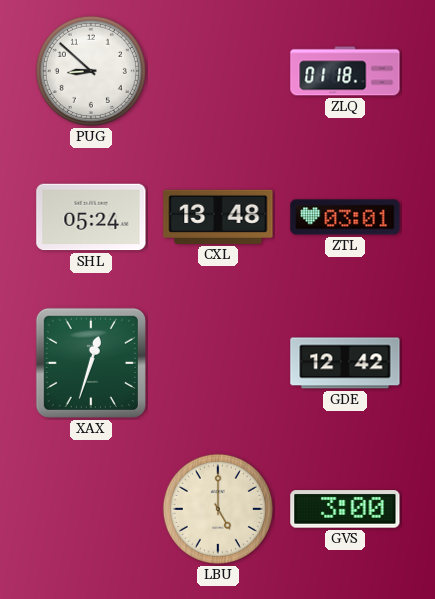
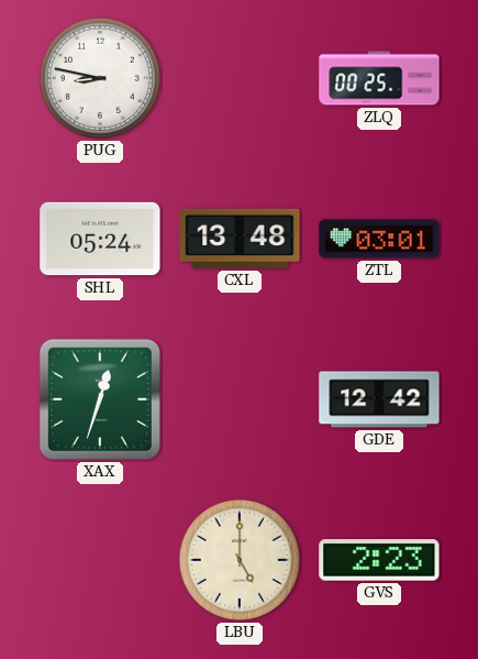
PUG: 8:52 -> 8:47
ZLQ: 01:18 -> 00:25
GVS: 3:00 -> 2:23
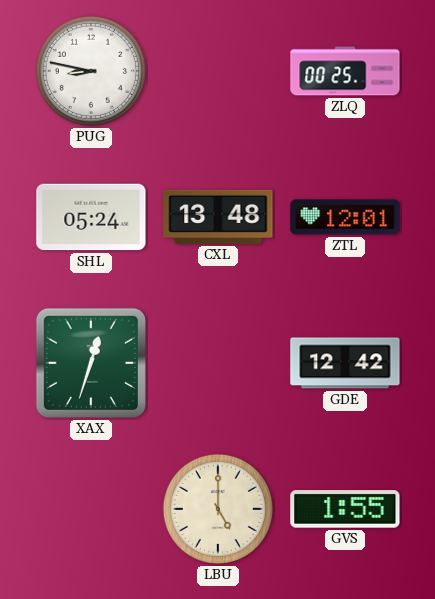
ZTL: 03:01 -> 12:01
GVS: 2:23 -> 1:55
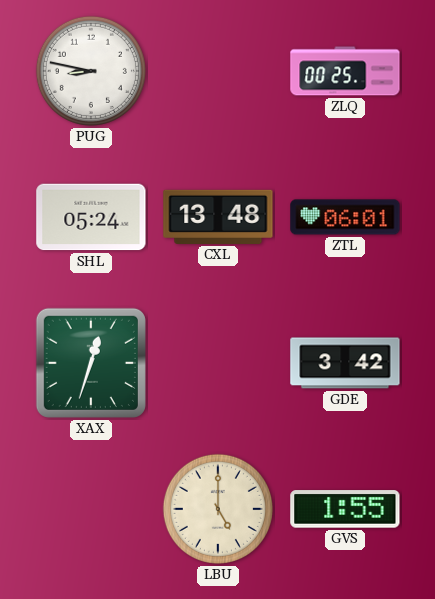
ZTL: 12:01 -> 06:01
GDE: 12:42 -> 3:42
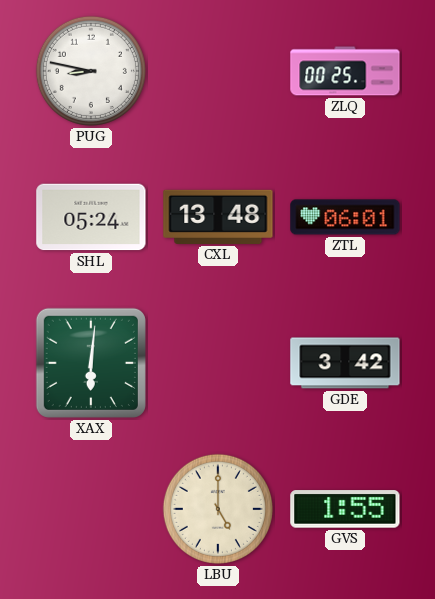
XAX: 12:33 -> 6:01
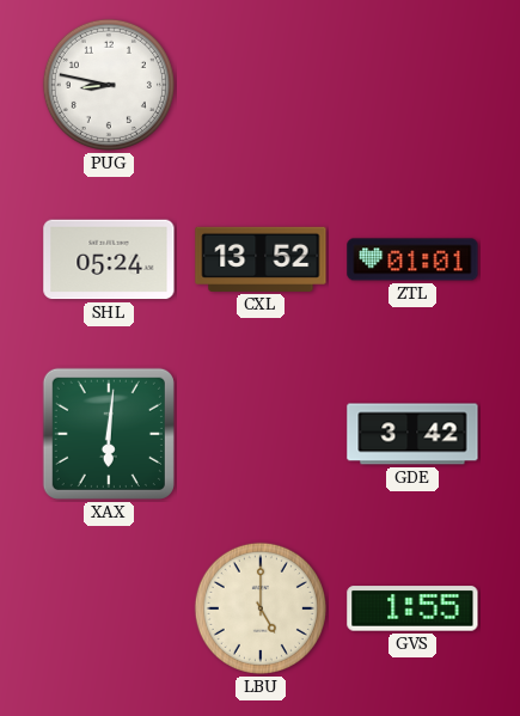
ZLQ: 00:25 -> none
CXL: 13:48 -> 13:52
ZTL: 06:01 -> 01:01
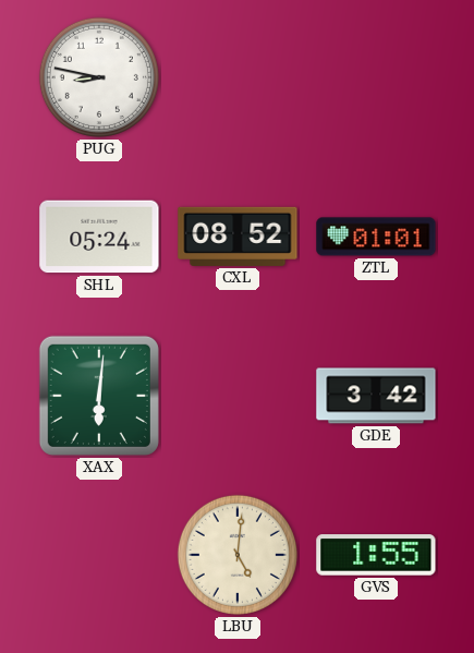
CXL: 13:52 -> 08:52
LBU: 5:00 -> 5:01
